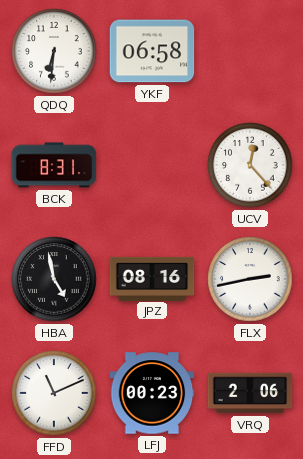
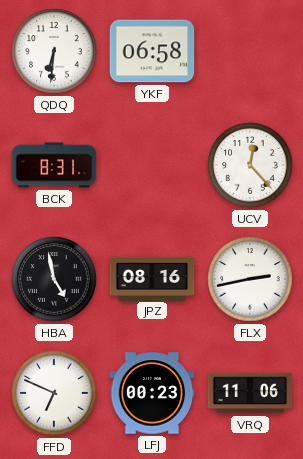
FFD: 11:11 -> 6:49
VRQ: 2:06 -> 11:06
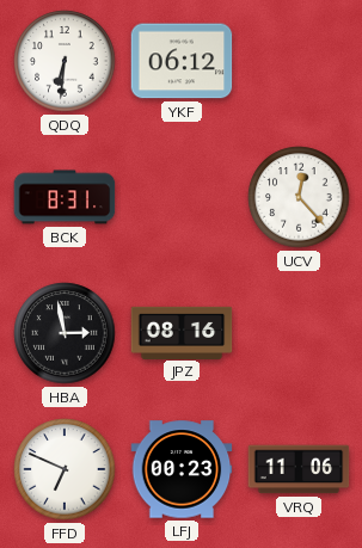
YKF: 06:58 -> 06:12
HBA: 4:58 -> 2:58
FLX: 2:43 -> none
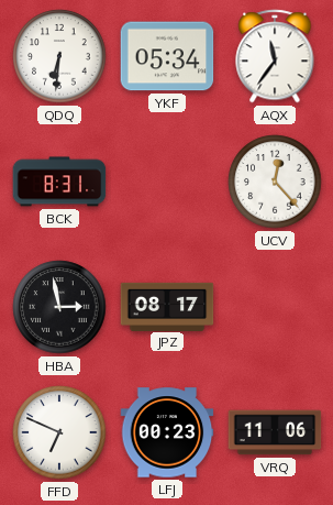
YKF: 06:12 -> 05:34
AQX: none -> 11:36
JPZ: 08:16 -> 08:17
